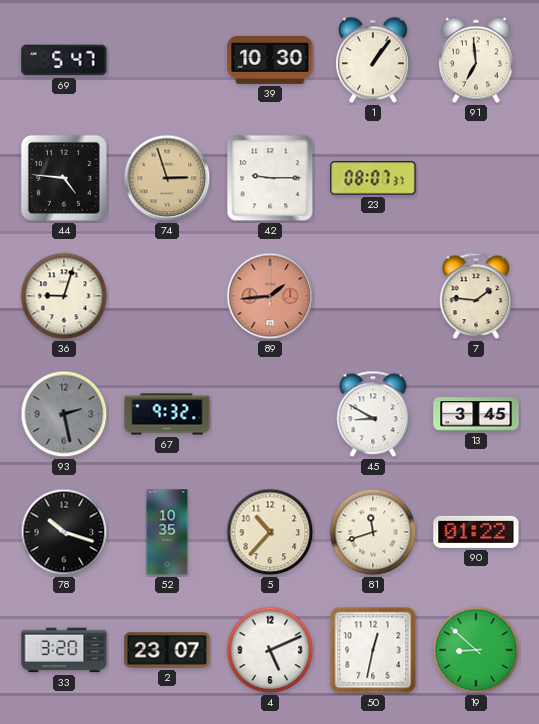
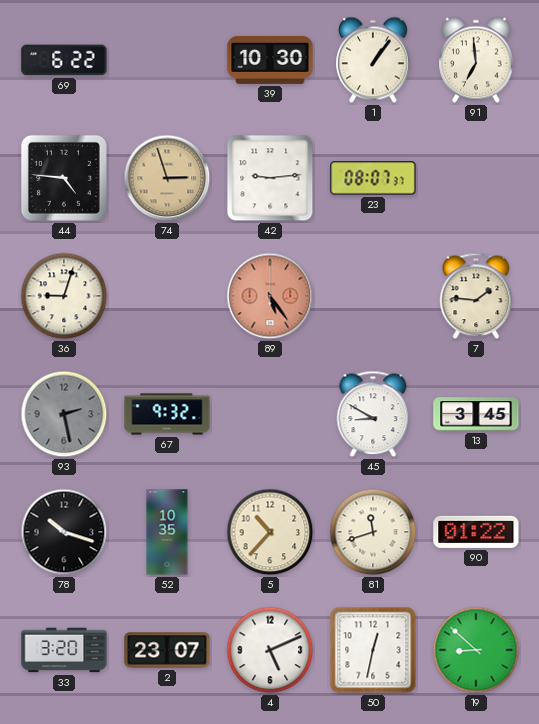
69: 5:47 -> 6:22
42: 9:15 -> 9:14
89: 1:44 -> 5:24
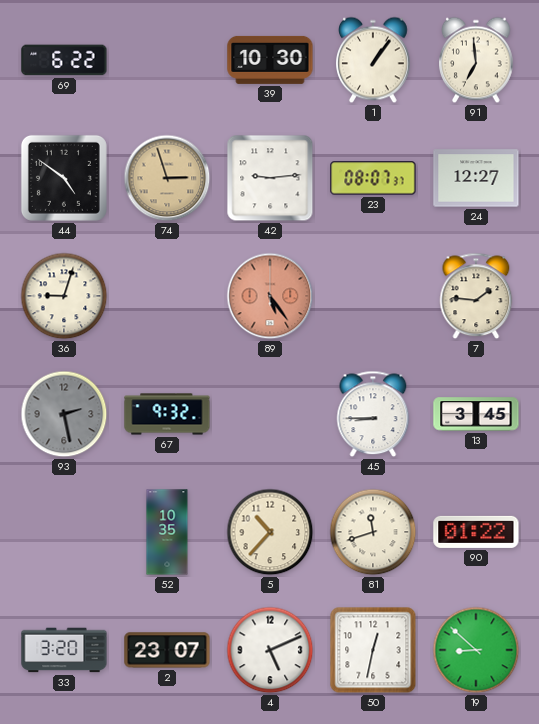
44: 4:46 -> 4:51
24: none -> 12:27
45: 8:50 -> 8:45
78: 10:18 -> none
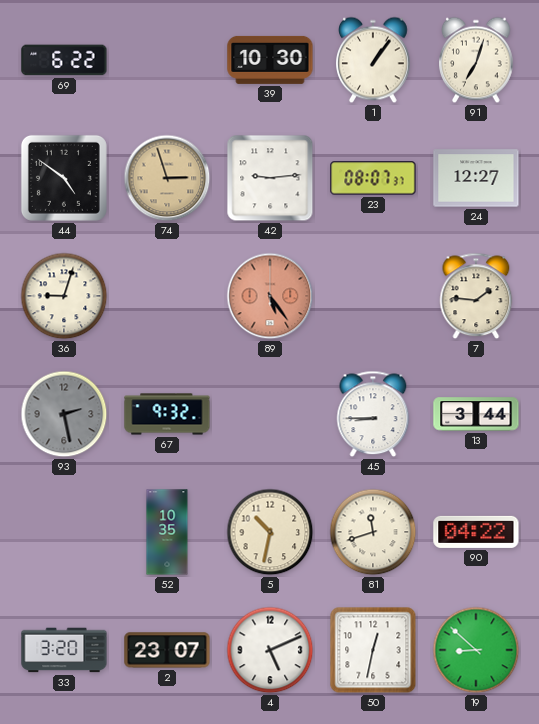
91: 6:59 -> 7:03
13: 3:45 -> 3:44
5: 10:37 -> 10:32
90: 01:22 -> 04:22
